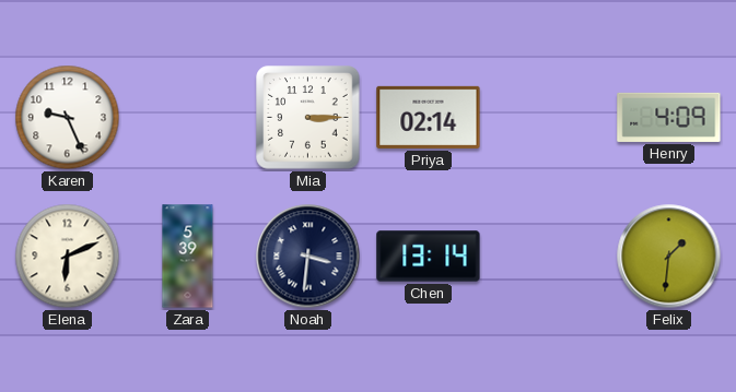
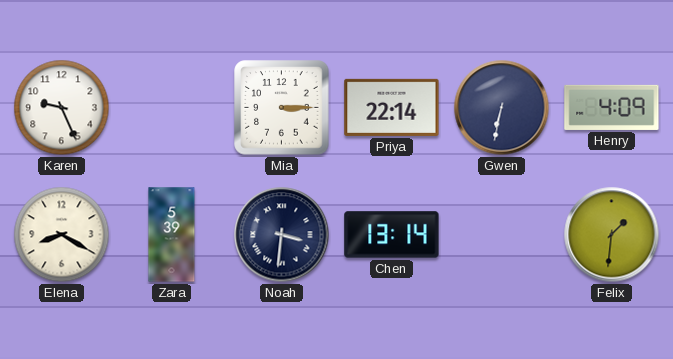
Priya: 02:14 -> 22:14
Gwen: none -> 6:32
Elena: 6:11 -> 8:20
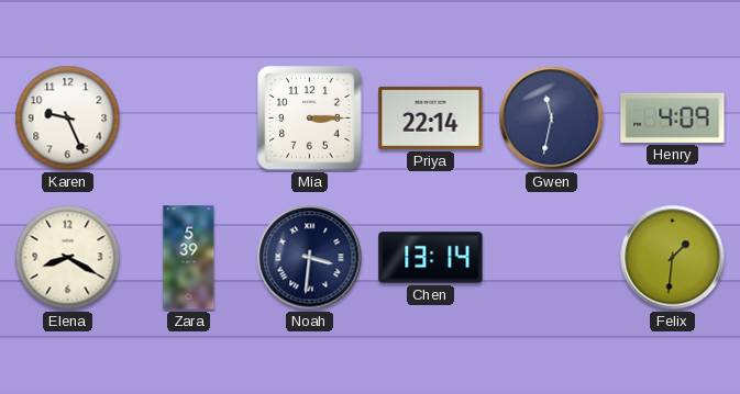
Gwen: 6:32 -> 11:32
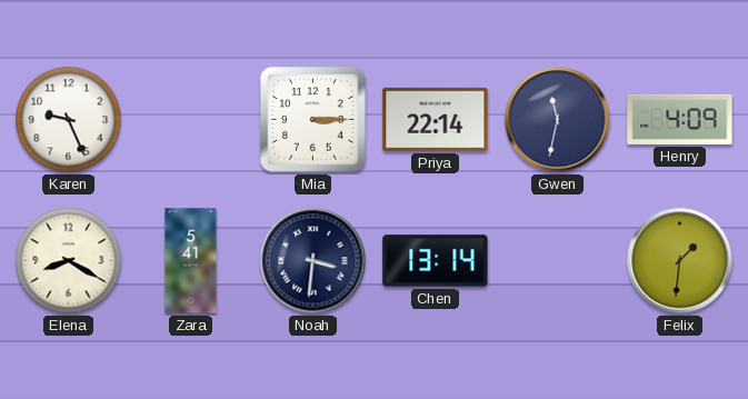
Zara: 5:39 -> 5:41
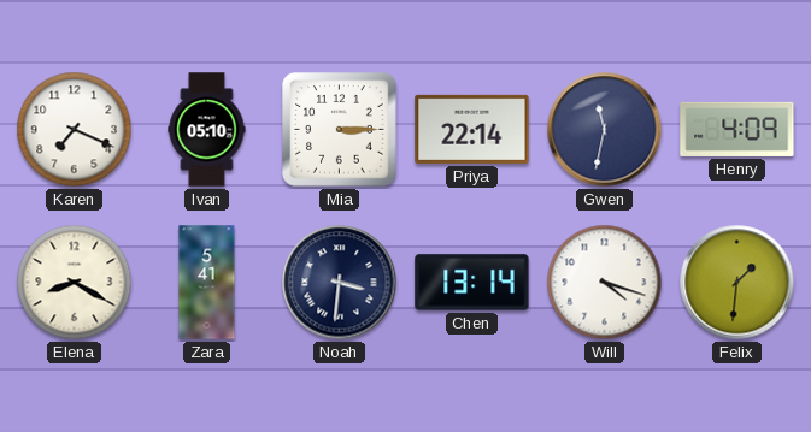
Karen: 9:26 -> 7:19
Ivan: none -> 05:10
Will: none -> 4:18
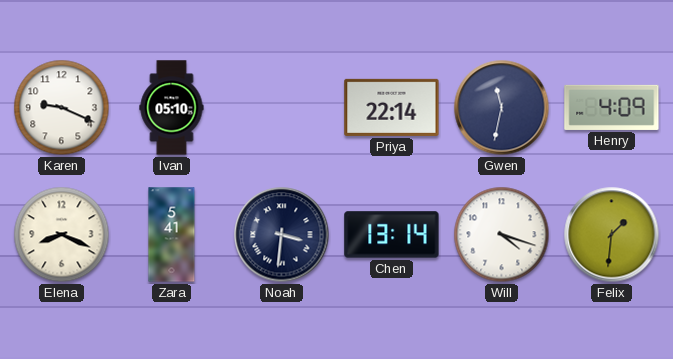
Karen: 7:19 -> 9:19
Mia: 3:15 -> none
Elena: 8:20 -> 8:19
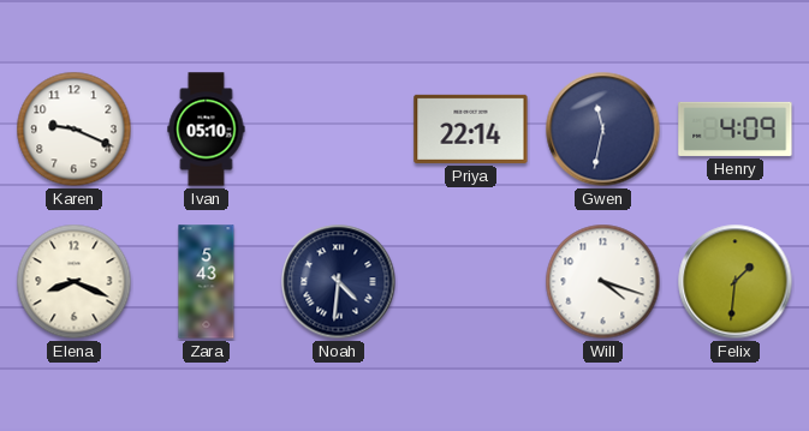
Zara: 5:41 -> 5:43
Noah: 3:31 -> 4:31
Chen: 13:14 -> none
